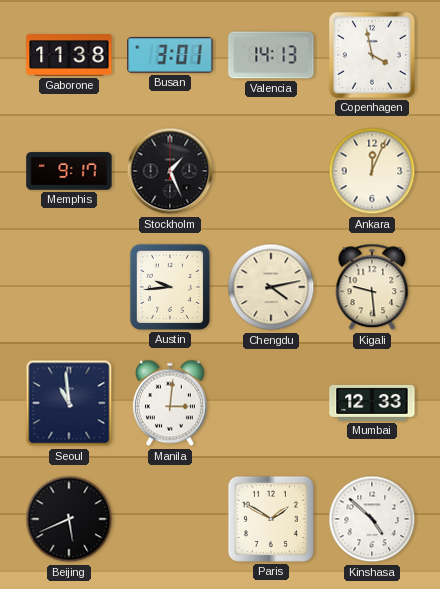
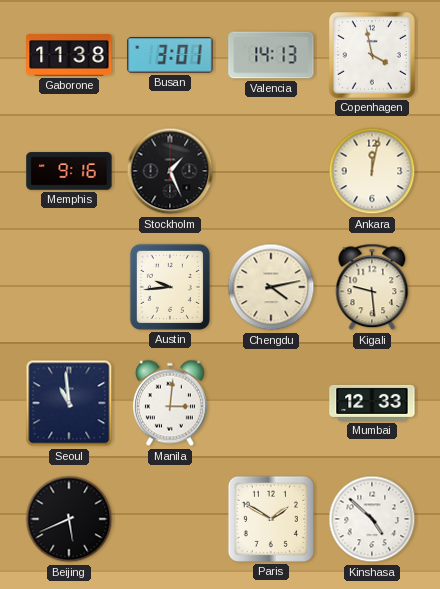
Memphis: 9:17 -> 9:16
Ankara: 12:04 -> 12:02
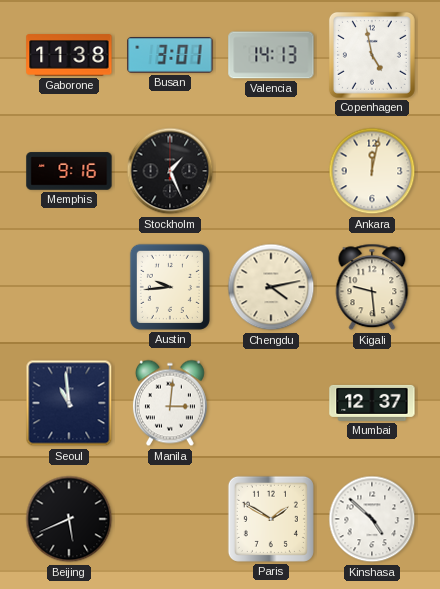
Copenhagen: 3:58 -> 4:58
Mumbai: 12:33 -> 12:37
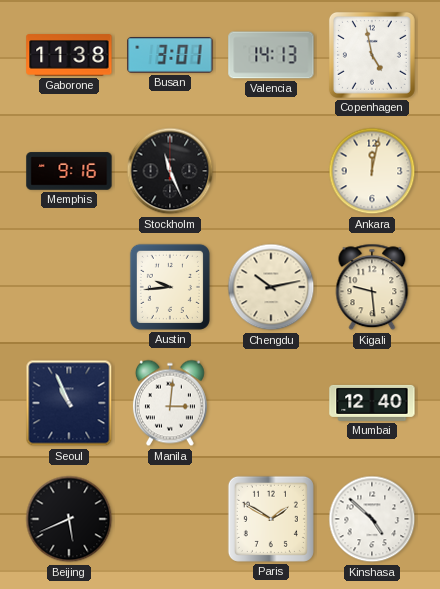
Stockholm: 1:26 -> 11:26
Chengdu: 4:13 -> 10:13
Seoul: 10:59 -> 10:56
Mumbai: 12:37 -> 12:40
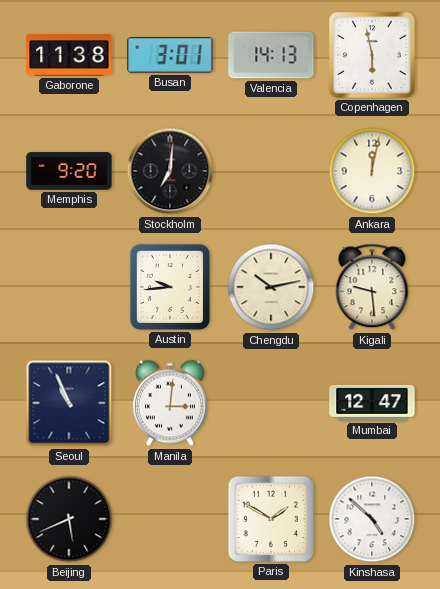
Copenhagen: 4:58 -> 5:58
Memphis: 9:16 -> 9:20
Stockholm: 11:26 -> 7:01
Mumbai: 12:40 -> 12:47
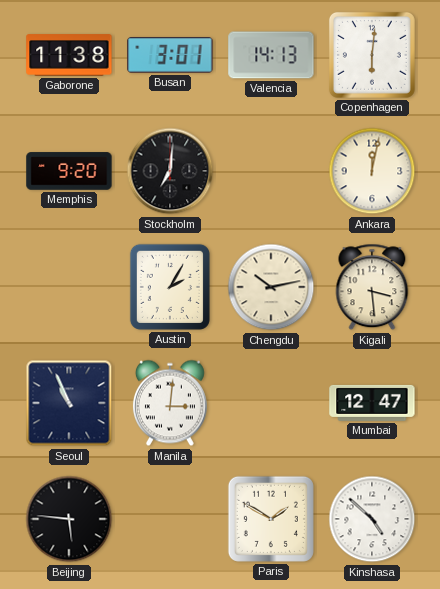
Copenhagen: 5:58 -> 6:01
Austin: 9:44 -> 2:05
Kigali: 9:29 -> 3:29
Beijing: 5:41 -> 5:46
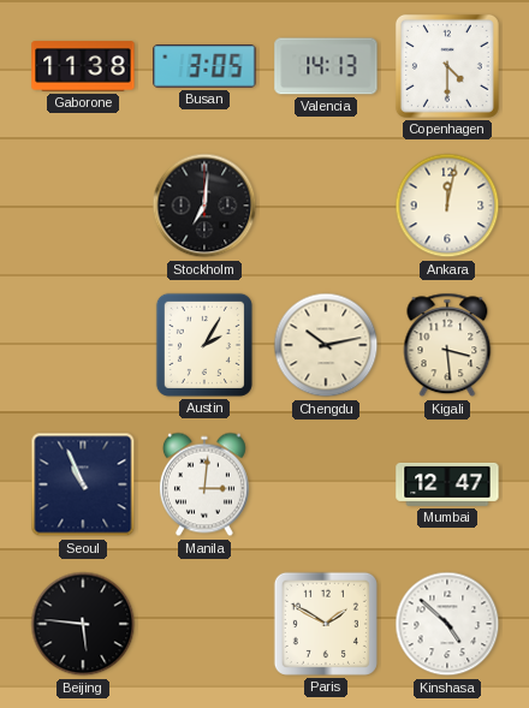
Busan: 3:01 -> 3:05
Copenhagen: 6:01 -> 4:30
Memphis: 9:20 -> none
